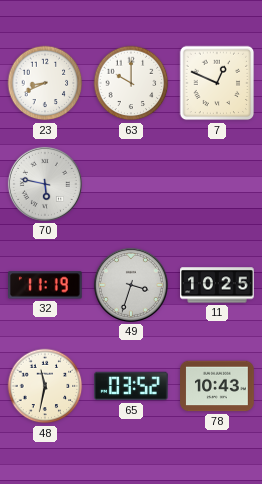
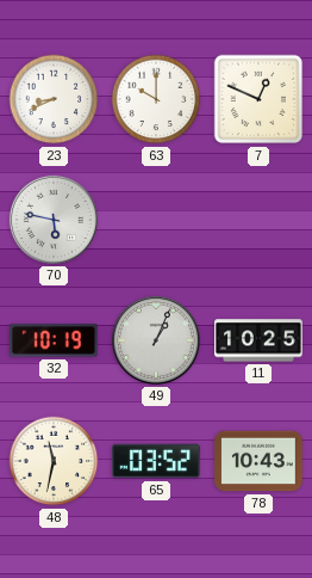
32: 11:19 -> 10:19
49: 3:33 -> 1:04
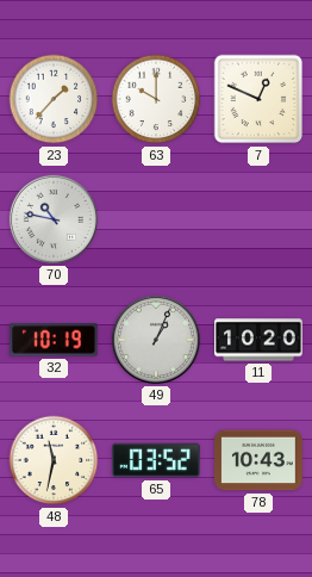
23: 8:41 -> 1:37
70: 5:47 -> 10:47
11: 10:25 -> 10:20
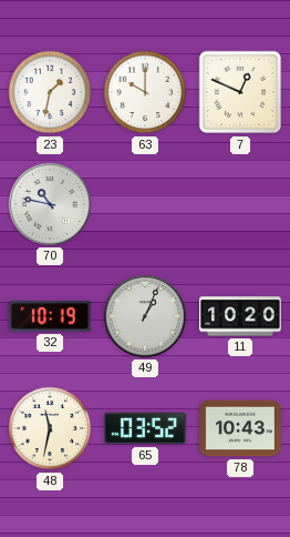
23: 1:37 -> 1:32
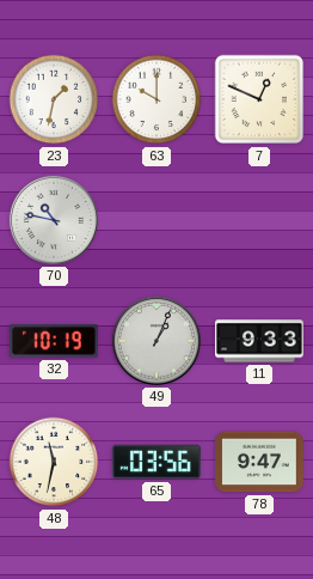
11: 10:20 -> 9:33
65: 03:52 -> 03:56
78: 10:43 -> 9:47
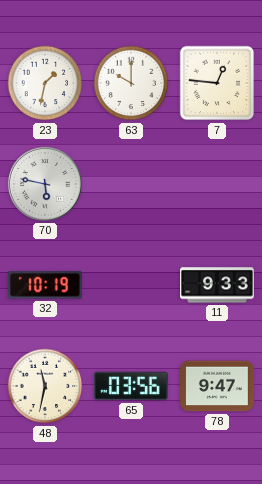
7: 12:49 -> 12:46
70: 10:47 -> 5:47
49: 1:04 -> none
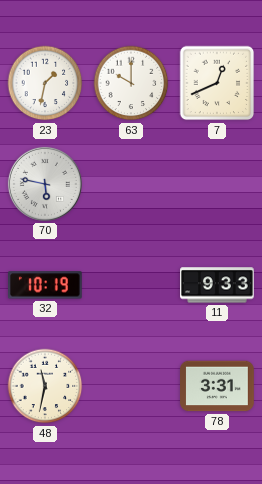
7: 12:46 -> 12:41
65: 03:56 -> none
78: 9:47 -> 3:31
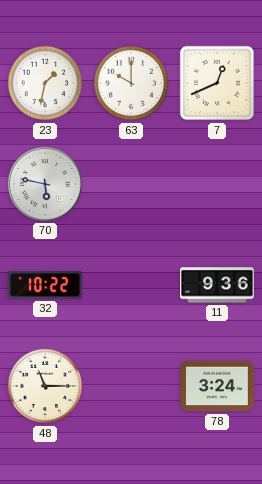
32: 10:19 -> 10:22
11: 9:33 -> 9:36
48: 11:32 -> 11:15
78: 3:31 -> 3:24
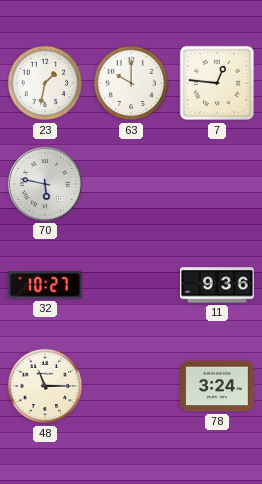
7: 12:41 -> 12:46
32: 10:22 -> 10:27
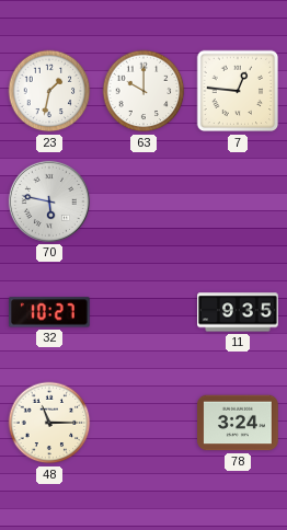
11: 9:36 -> 9:35
